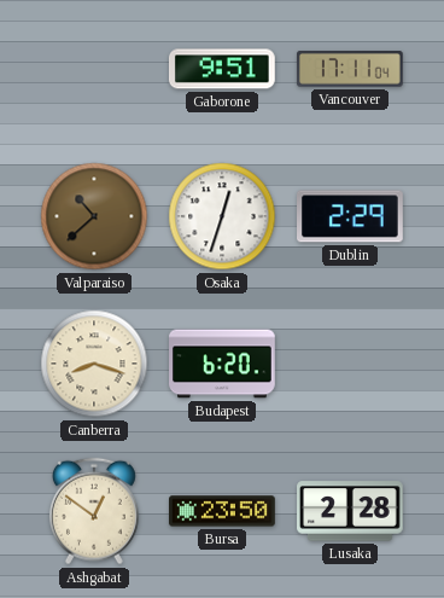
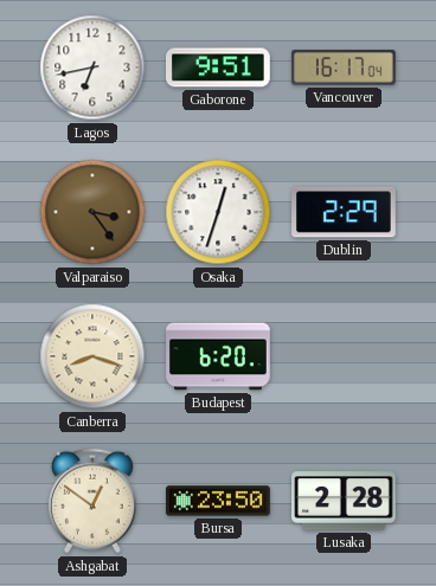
Lagos: none -> 6:43
Vancouver: 17:11 -> 16:17
Valparaiso: 10:38 -> 3:24
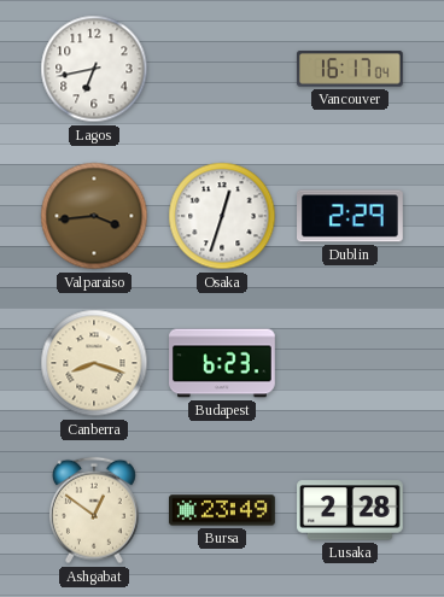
Gaborone: 9:51 -> none
Valparaiso: 3:24 -> 3:44
Budapest: 6:20 -> 6:23
Bursa: 23:50 -> 23:49
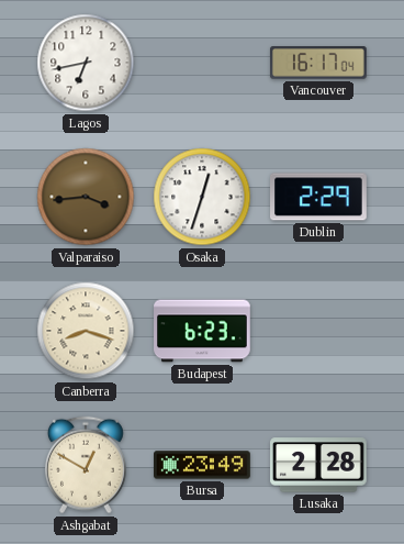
Ashgabat: 12:51 -> 12:50
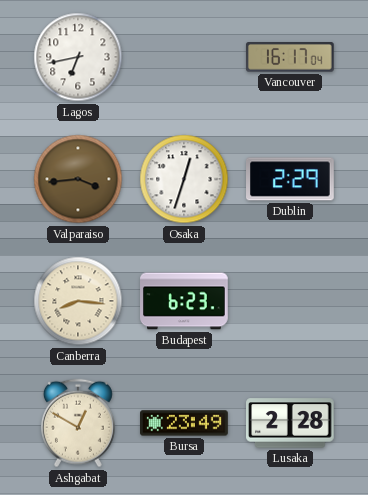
Canberra: 8:18 -> 8:16
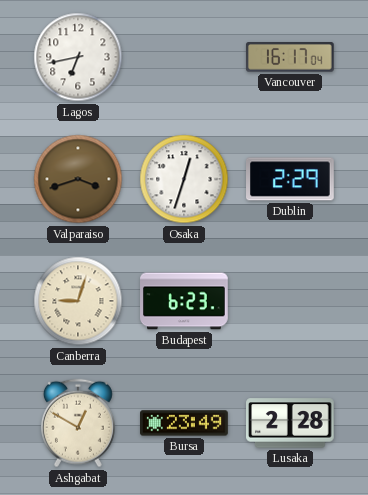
Valparaiso: 3:44 -> 3:42
Canberra: 8:16 -> 9:03
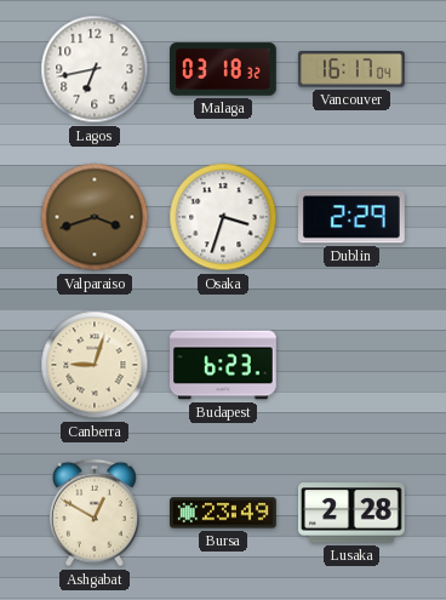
Malaga: none -> 03:18
Osaka: 12:33 -> 3:33
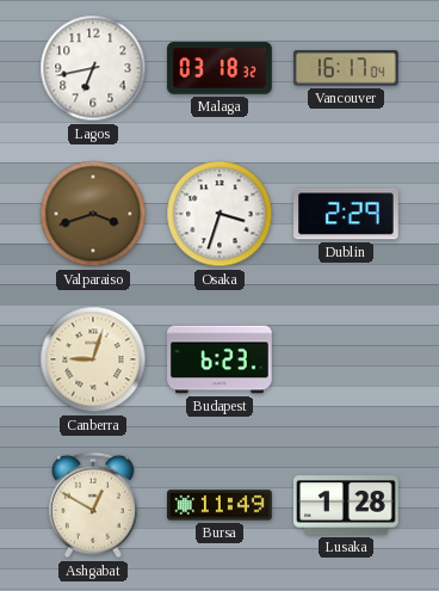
Bursa: 23:49 -> 11:49
Lusaka: 2:28 -> 1:28
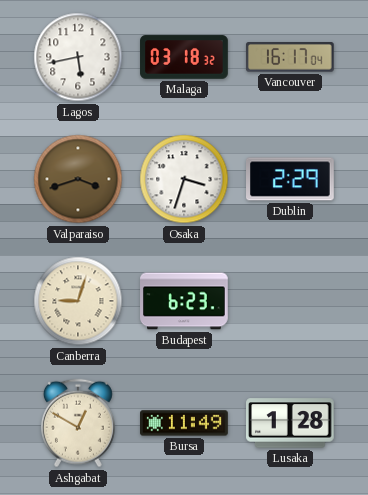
Lagos: 6:43 -> 5:43
